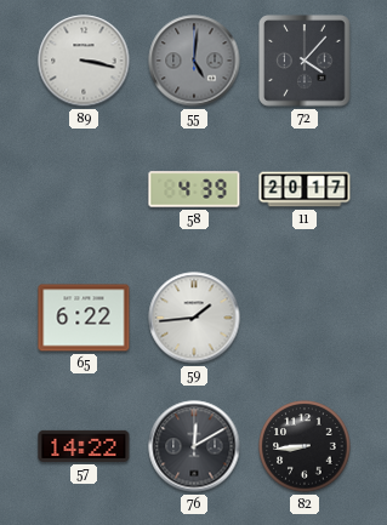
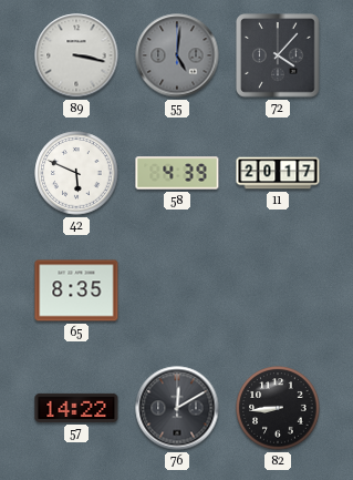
42: none -> 5:49
65: 6:22 -> 8:35
59: 1:44 -> none
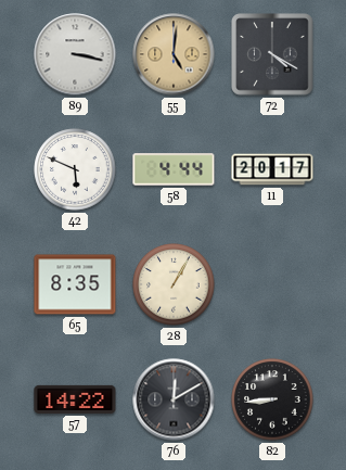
55 dial: grey -> champagne
72: 4:07 -> 4:20
58: 4:39 -> 4:44
28: none -> 1:05
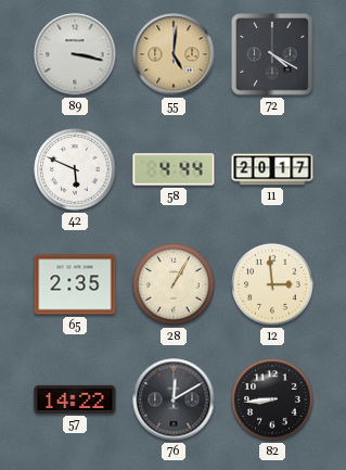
65: 8:35 -> 2:35
12: none -> 2:59
